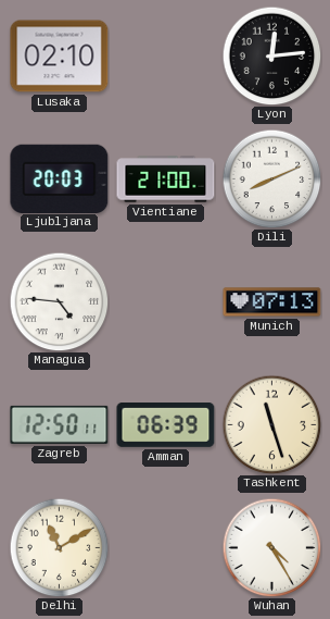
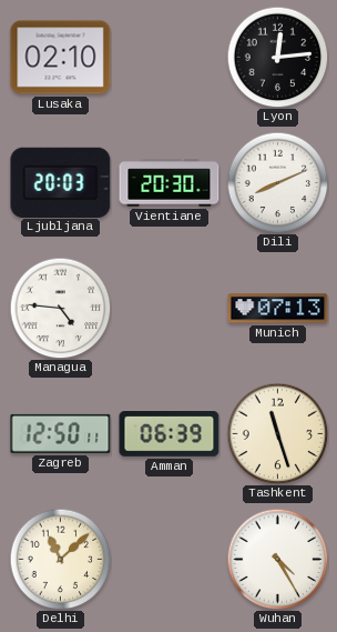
Vientiane: 21:00 -> 20:30
Delhi: 11:10 -> 11:08
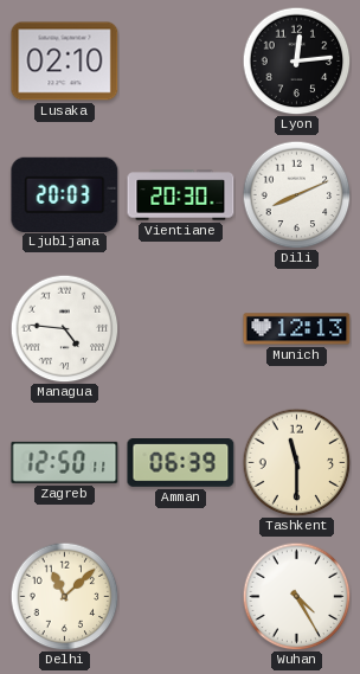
Munich: 07:13 -> 12:13
Tashkent: 11:27 -> 11:30
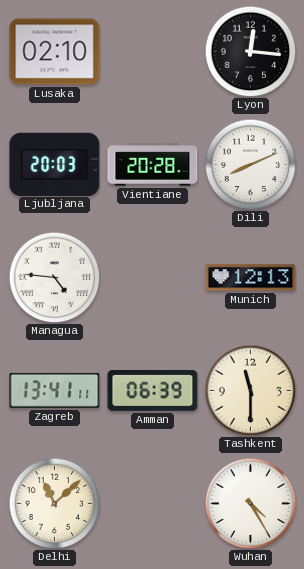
Lyon: 12:14 -> 12:16
Vientiane: 20:30 -> 20:28
Zagreb: 12:50 -> 13:41
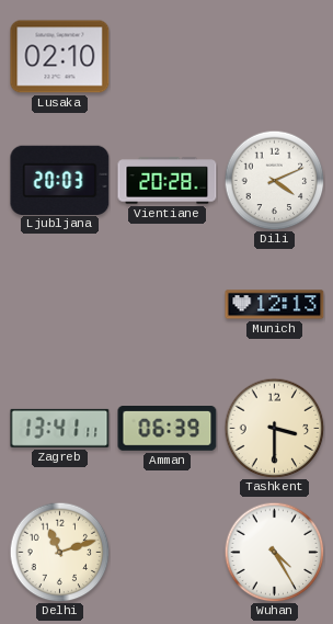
Lyon: 12:16 -> none
Dili: 8:11 -> 4:11
Managua: 4:46 -> none
Tashkent: 11:30 -> 3:30
Delhi: 11:08 -> 11:12
